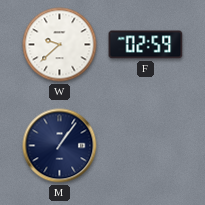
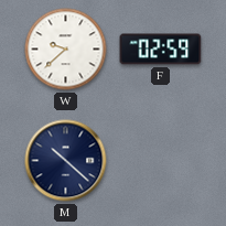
M: 1:06 -> 10:22
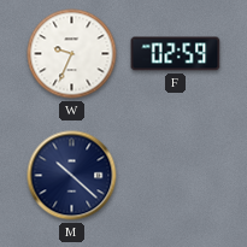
W: 9:38 -> 9:34
